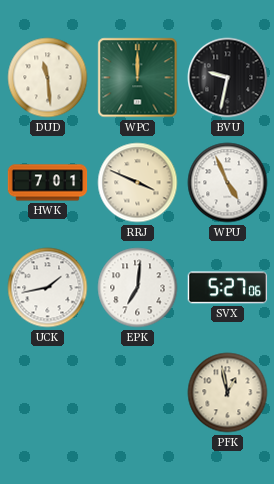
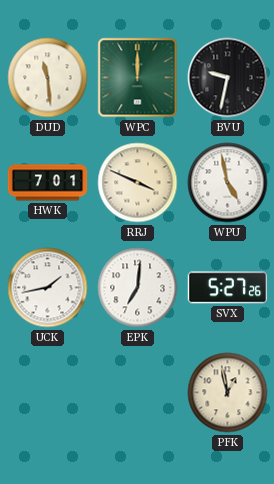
WPU: 4:56 -> 4:58
SVX: 5:27:06 -> 5:27:26
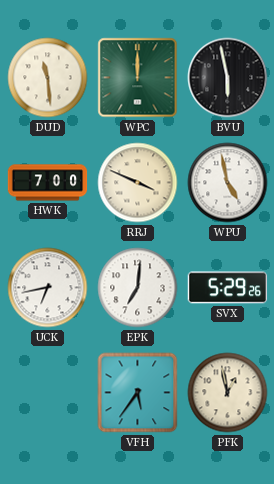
BVU: 9:32 -> 5:58
HWK: 7:01 -> 7:00
UCK: 1:43 -> 6:43
SVX: 5:27 -> 5:29
VFH: none -> 5:36
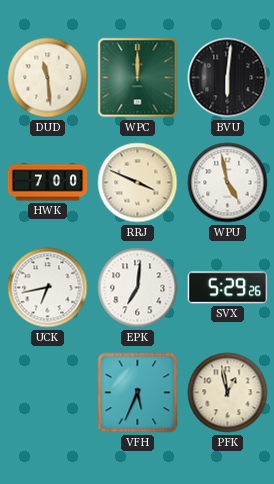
BVU: 5:58 -> 6:01
VFH: 5:36 -> 5:34
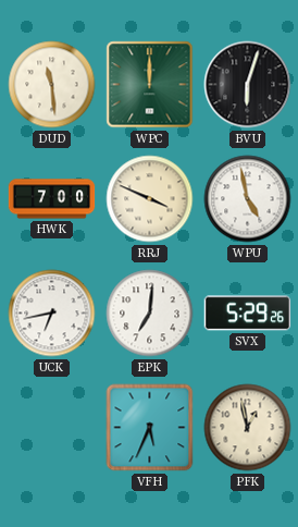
BVU: 6:01 -> 6:03
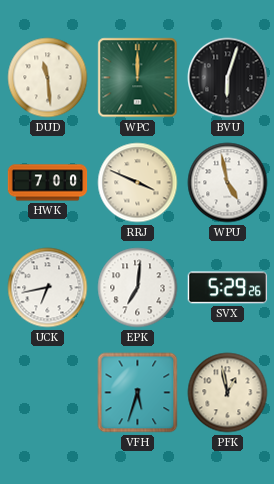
VFH: 5:34 -> 5:33
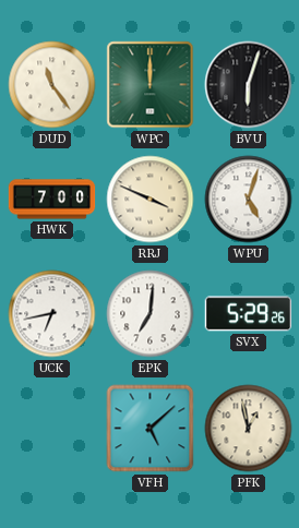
DUD: 11:29 -> 11:24
WPU: 4:58 -> 5:03
VFH: 5:33 -> 5:08
